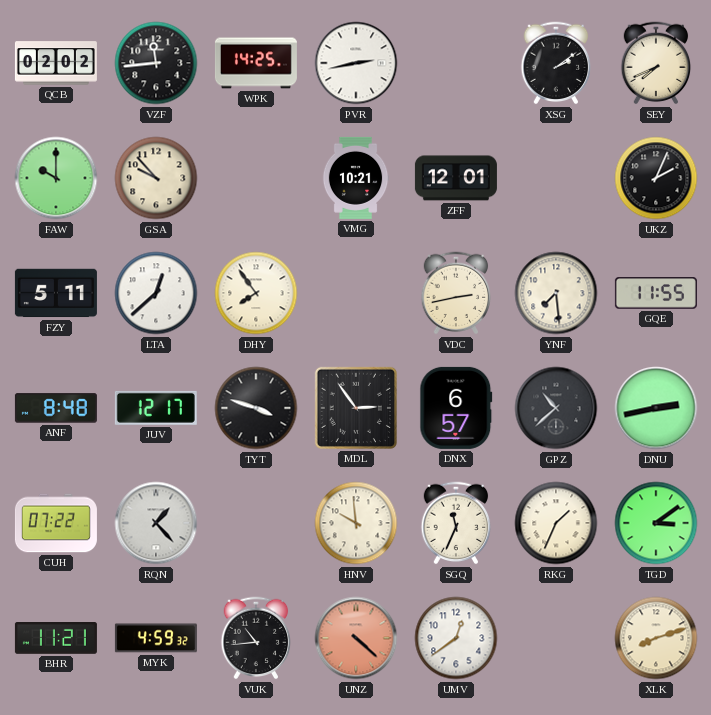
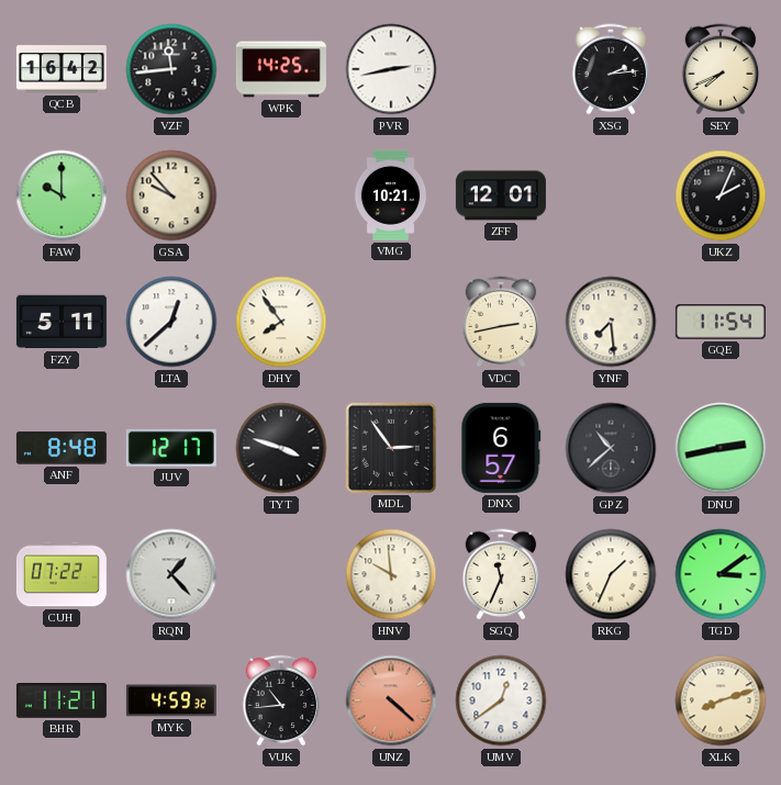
QCB: 02:02 -> 16:42
XSG: 2:09 -> 2:14
GQE: 11:55 -> 11:54
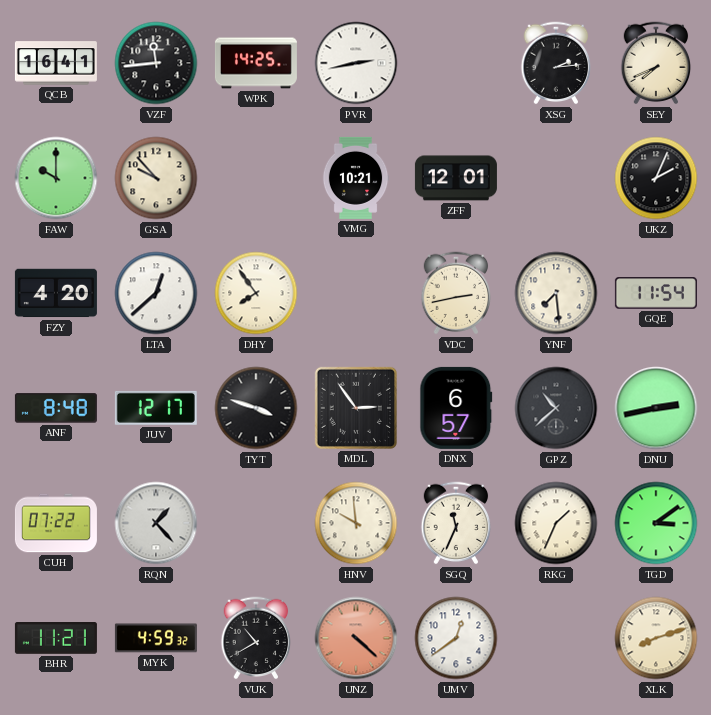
QCB: 16:42 -> 16:41
FZY: 5:11 -> 4:20
VUK: 10:44 -> 10:40
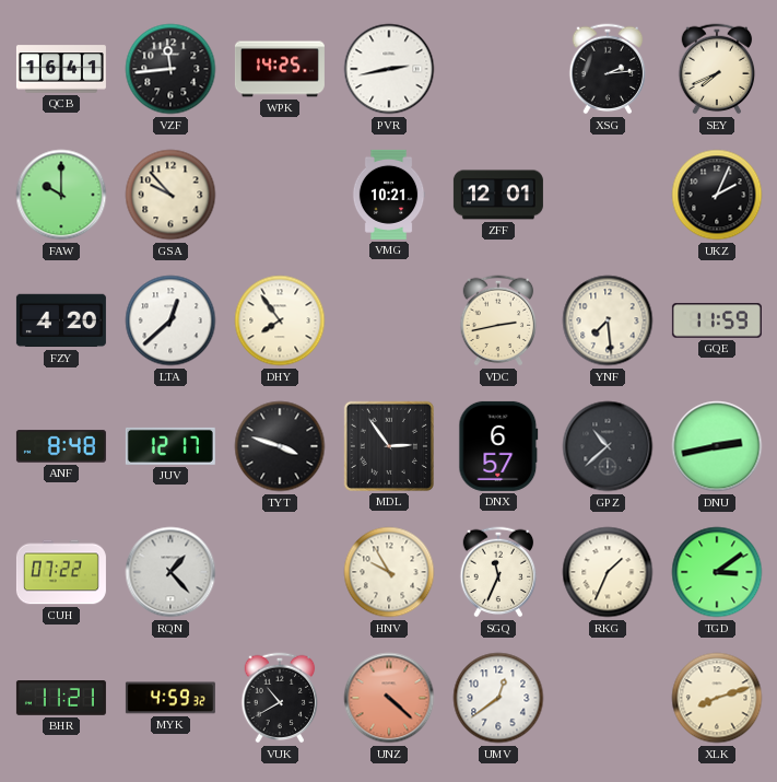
GQE: 11:54 -> 11:59
HNV: 9:59 -> 9:55
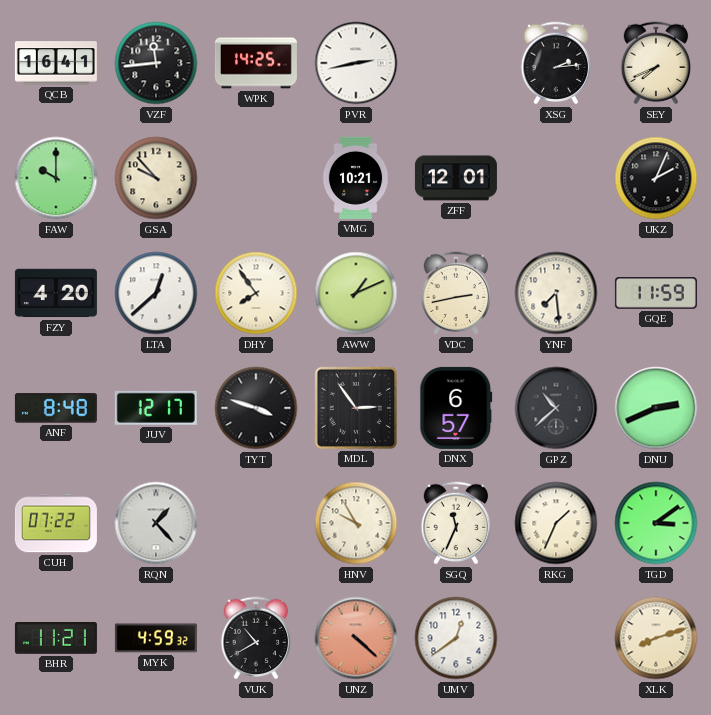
AWW: none -> 1:11
DNU: 2:43 -> 2:41
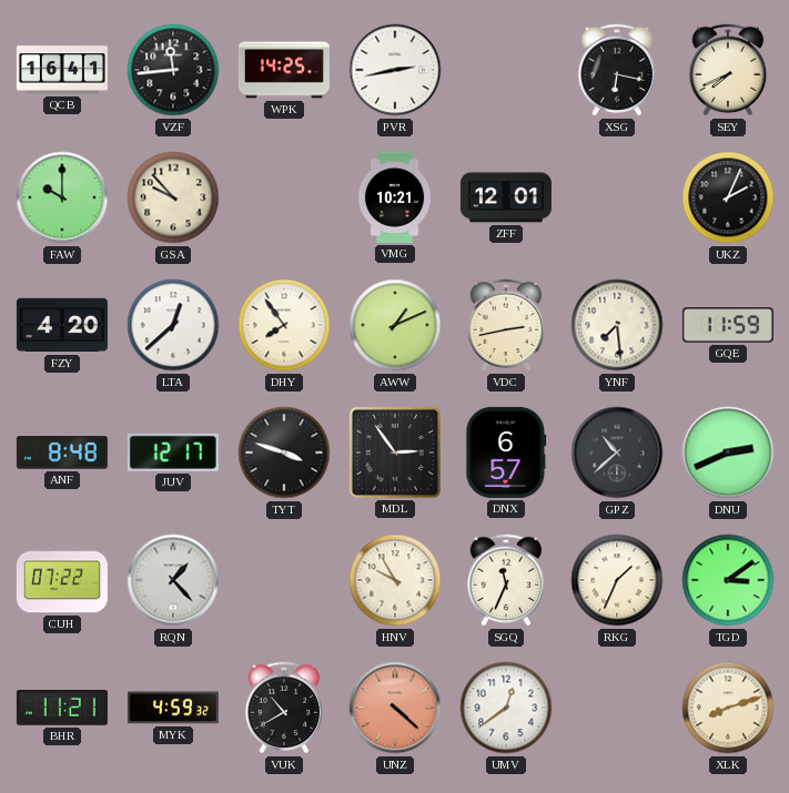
XSG: 2:14 -> 6:17
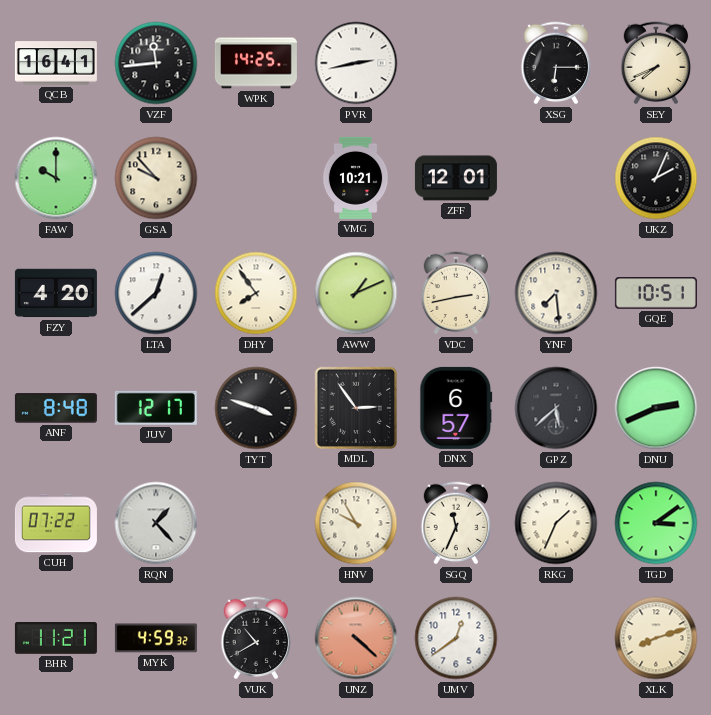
XSG: 6:17 -> 6:15
GQE: 11:59 -> 10:51
GPZ: 10:38 -> 5:38
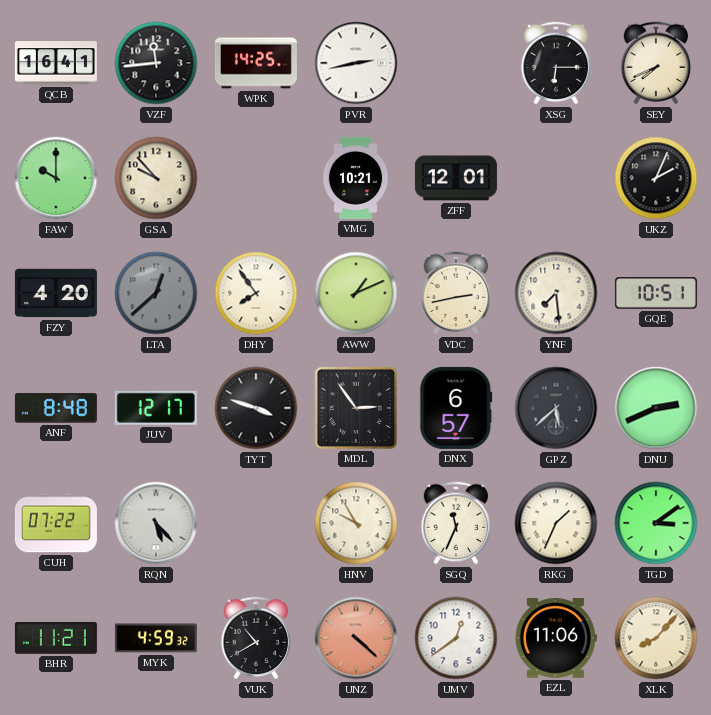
LTA dial: white -> grey
RQN: 1:23 -> 5:23
EZL: none -> 11:06
XLK: 8:12 -> 8:07
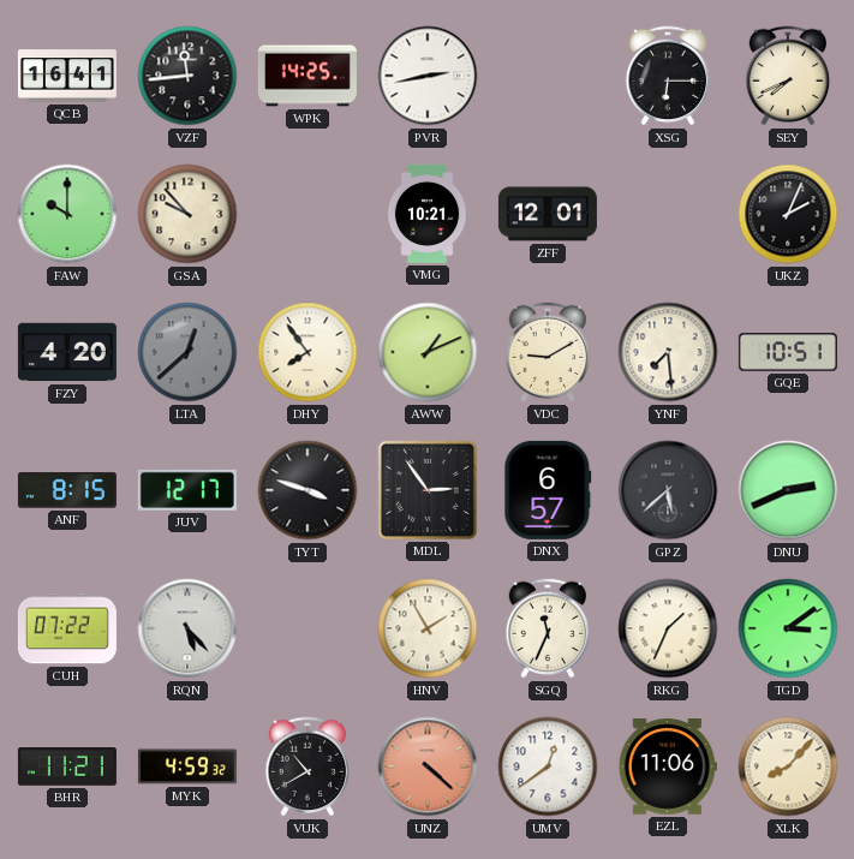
VDC: 2:43 -> 9:10
ANF: 8:48 -> 8:15
HNV: 9:55 -> 1:55
